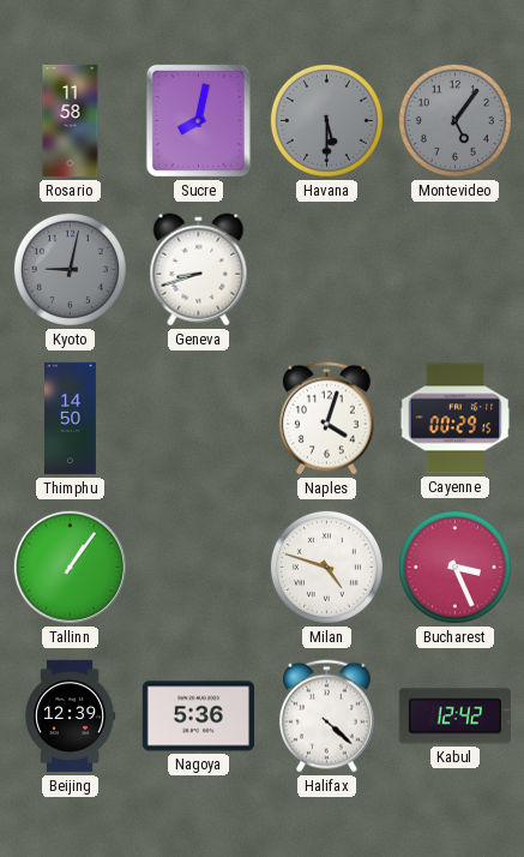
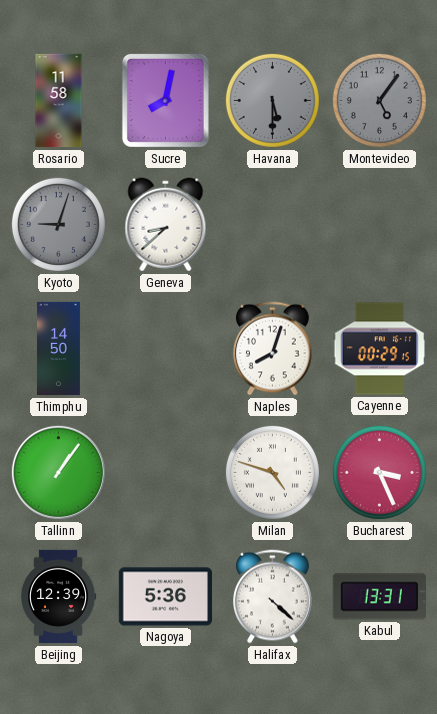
Kyoto: 9:02 -> 9:03
Geneva: 8:42 -> 8:38
Naples: 4:03 -> 8:03
Kabul: 12:42 -> 13:31
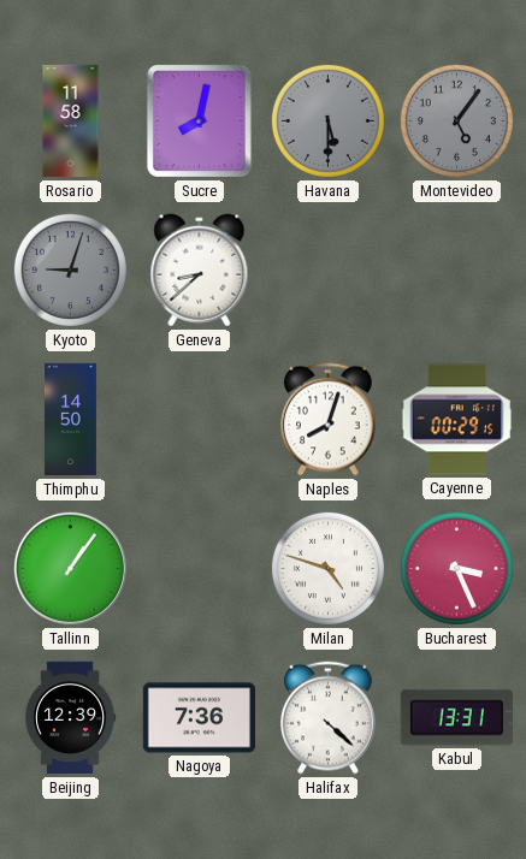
Nagoya: 5:36 -> 7:36
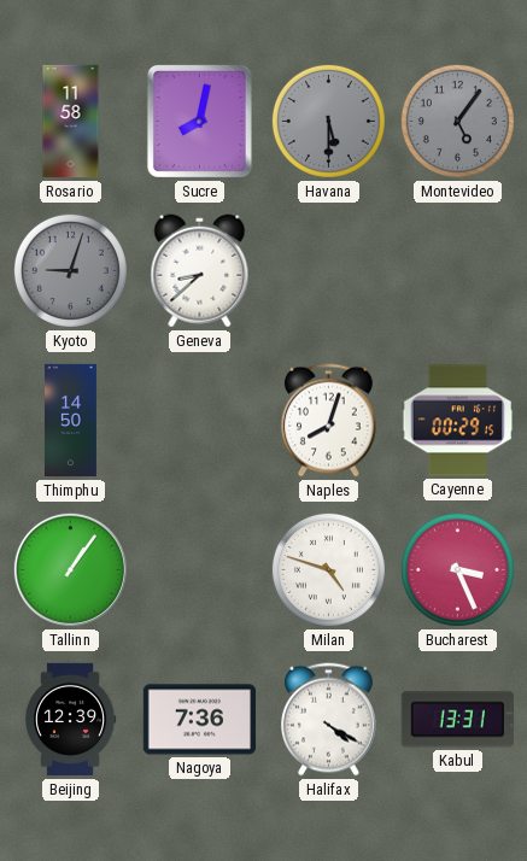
Halifax: 4:22 -> 4:20
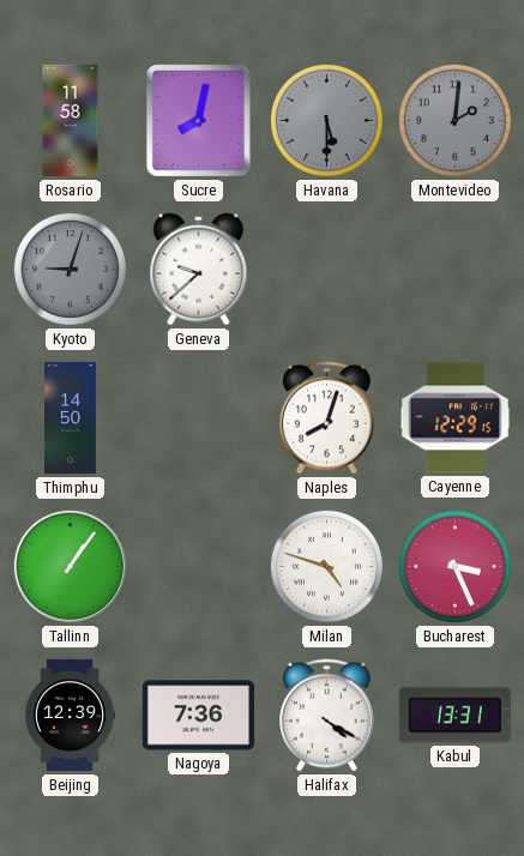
Montevideo: 5:06 -> 2:01
Geneva: 8:38 -> 9:38
Cayenne: 00:29 -> 12:29
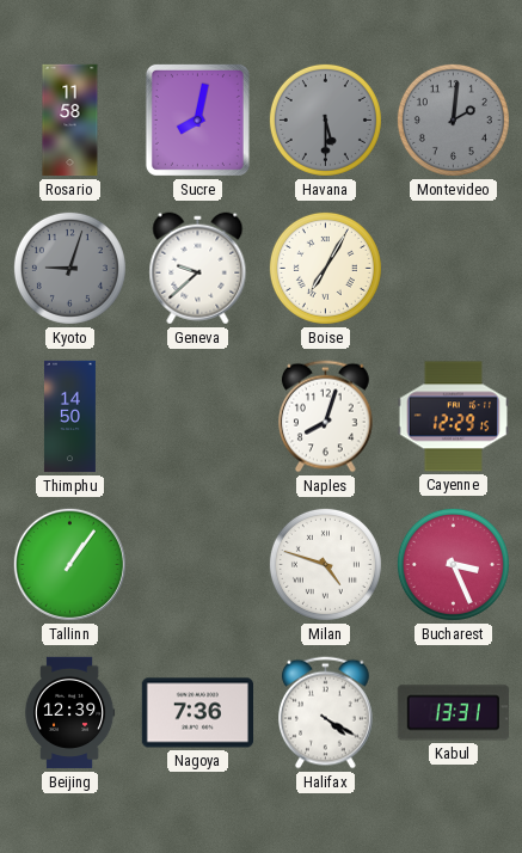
Boise: none -> 7:05
